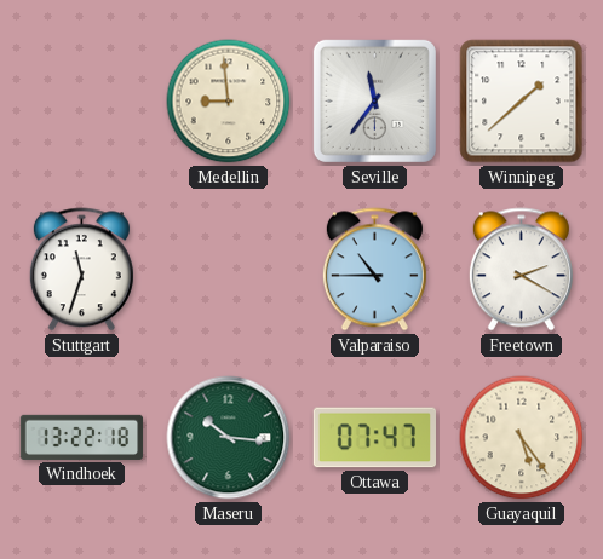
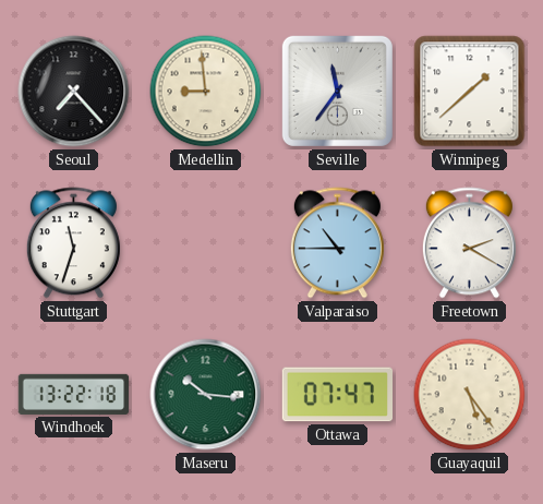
Seoul: none -> 7:23
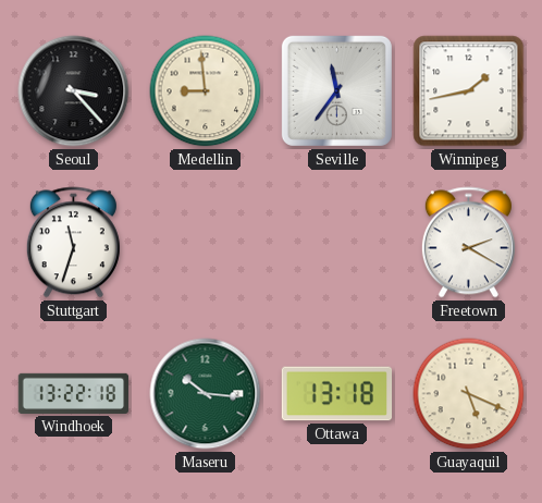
Seoul: 7:23 -> 3:23
Winnipeg: 1:38 -> 1:43
Valparaiso: 10:45 -> none
Ottawa: 07:47 -> 13:18
Guayaquil: 5:24 -> 5:19
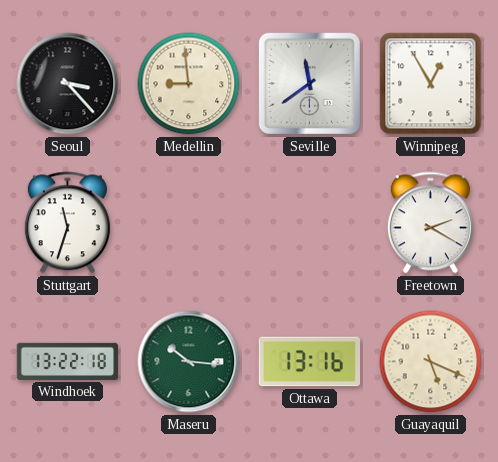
Seville: 11:36 -> 11:39
Winnipeg: 1:43 -> 12:55
Ottawa: 13:18 -> 13:16
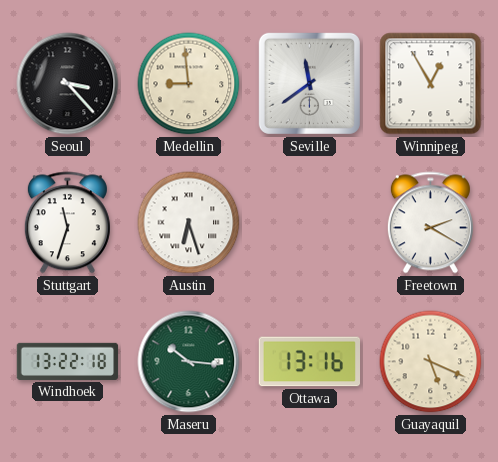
Austin: none -> 6:27
